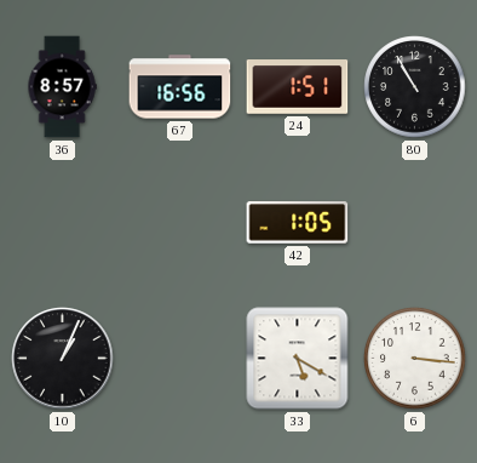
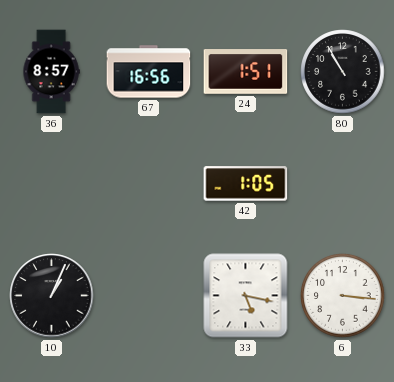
33: 5:20 -> 5:17
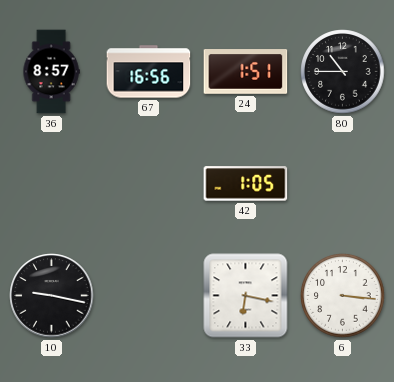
80: 10:55 -> 10:45
10: 1:04 -> 9:17
33: 5:17 -> 6:17
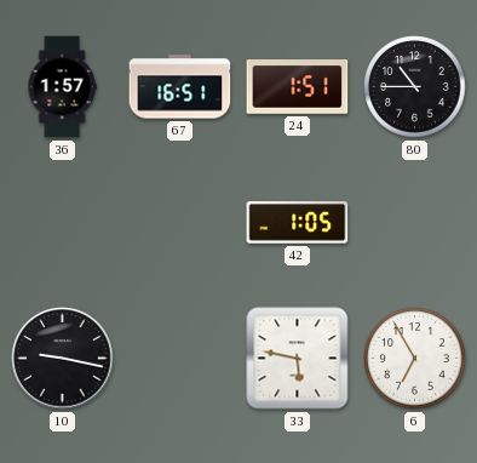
36: 8:57 -> 1:57
67: 16:56 -> 16:51
33: 6:17 -> 5:47
6: 3:16 -> 6:55
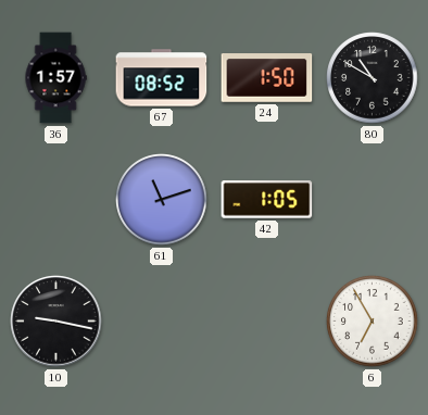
67: 16:51 -> 08:52
24: 1:51 -> 1:50
80: 10:45 -> 10:50
61: none -> 11:12
33: 5:47 -> none
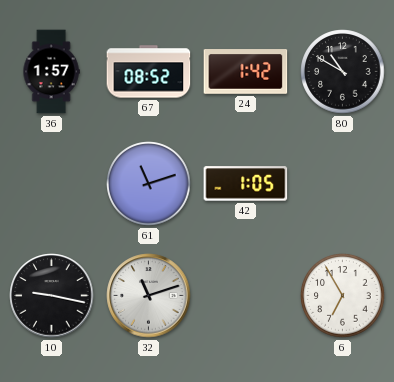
24: 1:50 -> 1:42
32: none -> 11:12
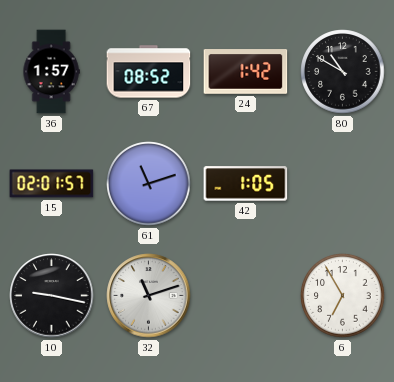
15: none -> 02:01
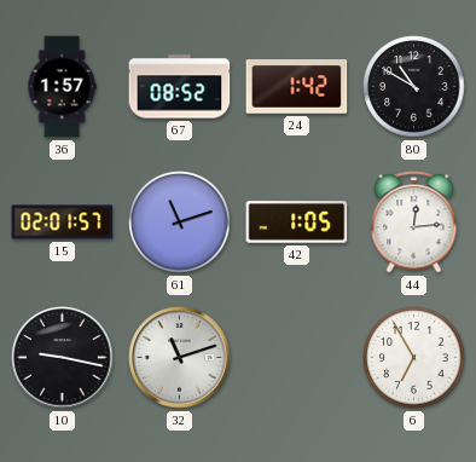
44: none -> 12:14
